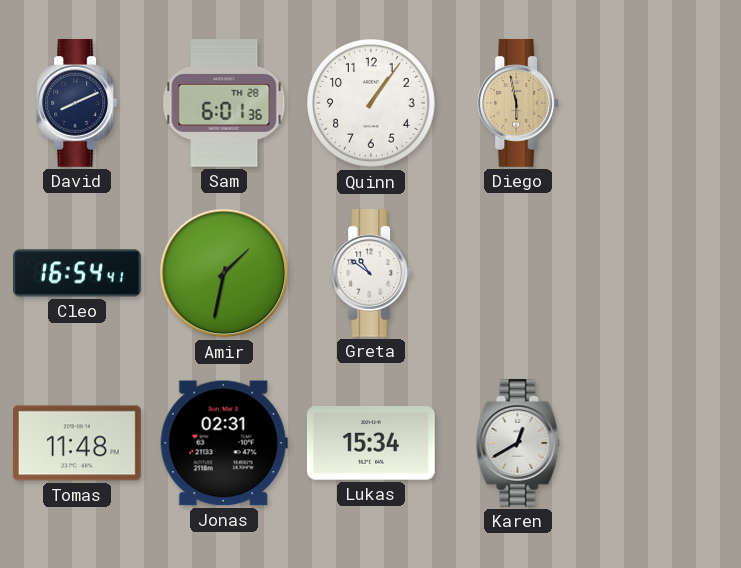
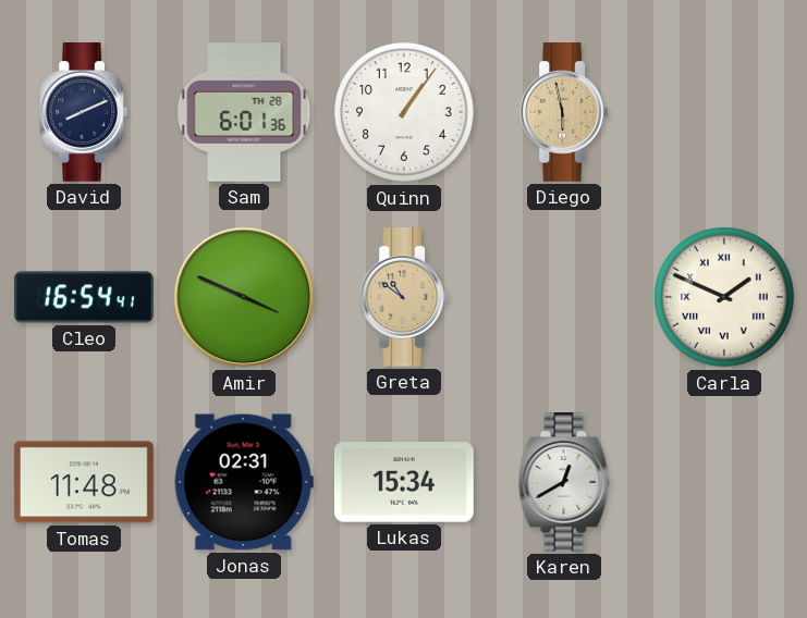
Amir: 1:32 -> 3:49
Greta dial: white -> champagne
Carla: none -> 1:49
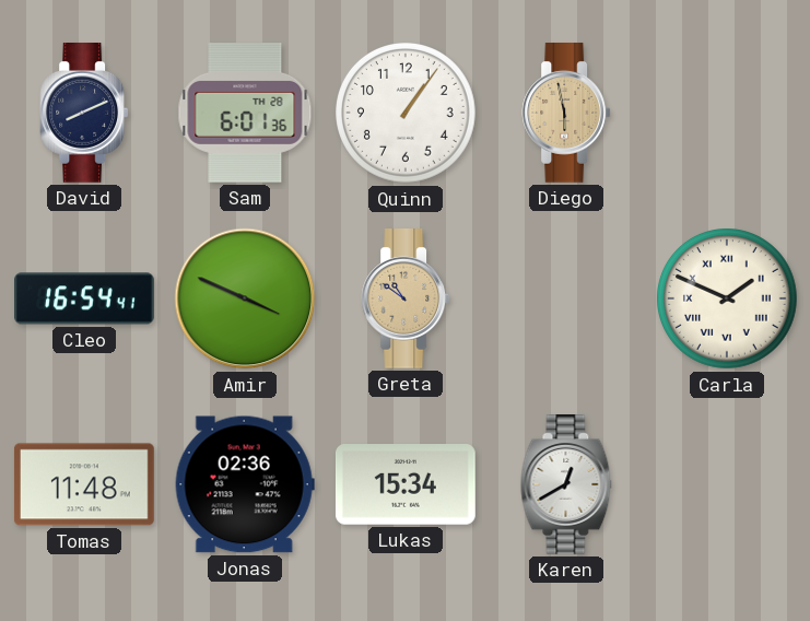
Jonas: 02:31 -> 02:36
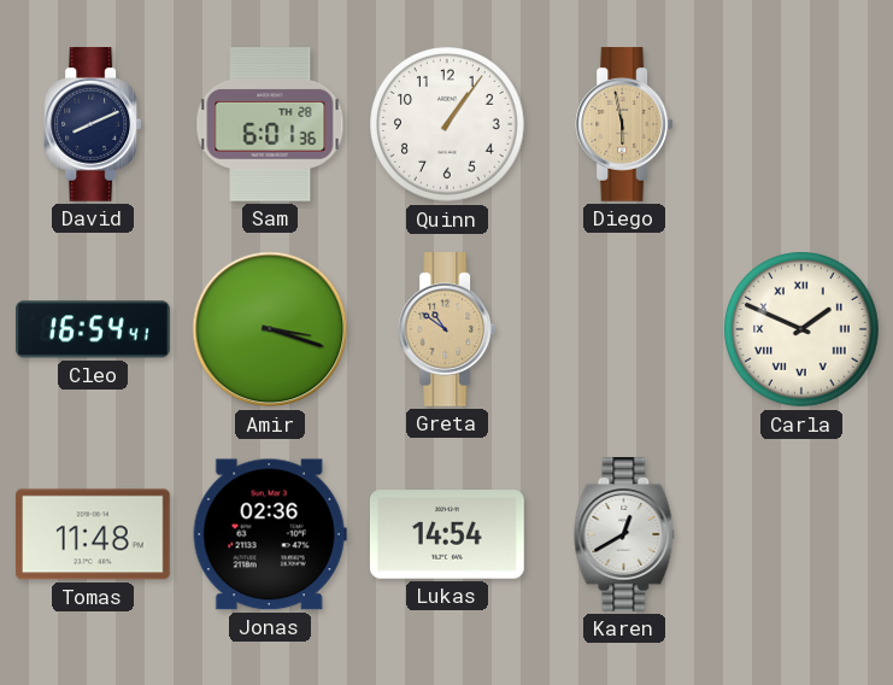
Amir: 3:49 -> 3:18
Lukas: 15:34 -> 14:54
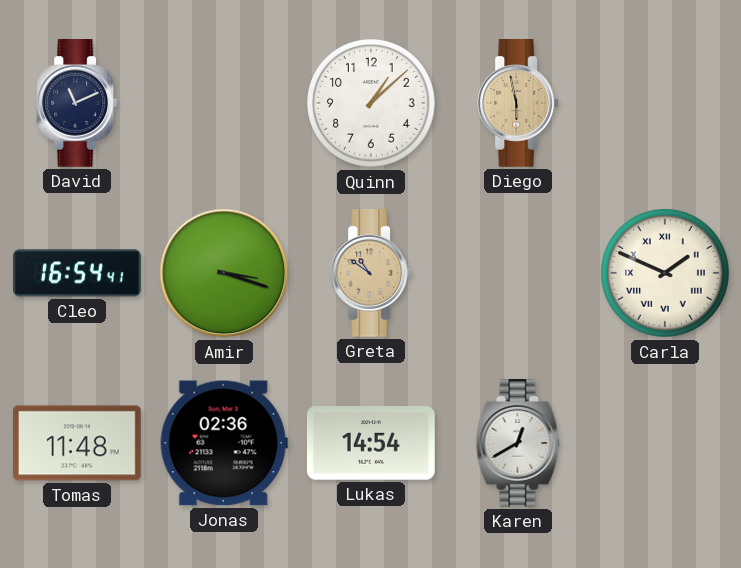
David: 8:11 -> 11:11
Sam: 6:01 -> none
Quinn: 1:06 -> 1:08
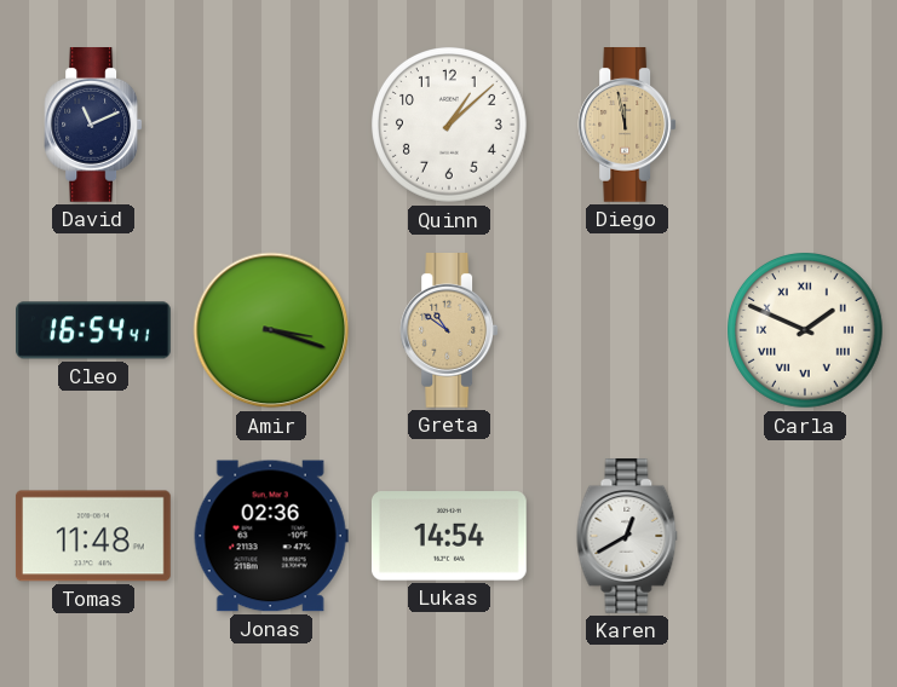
Diego: 5:58 -> 11:58
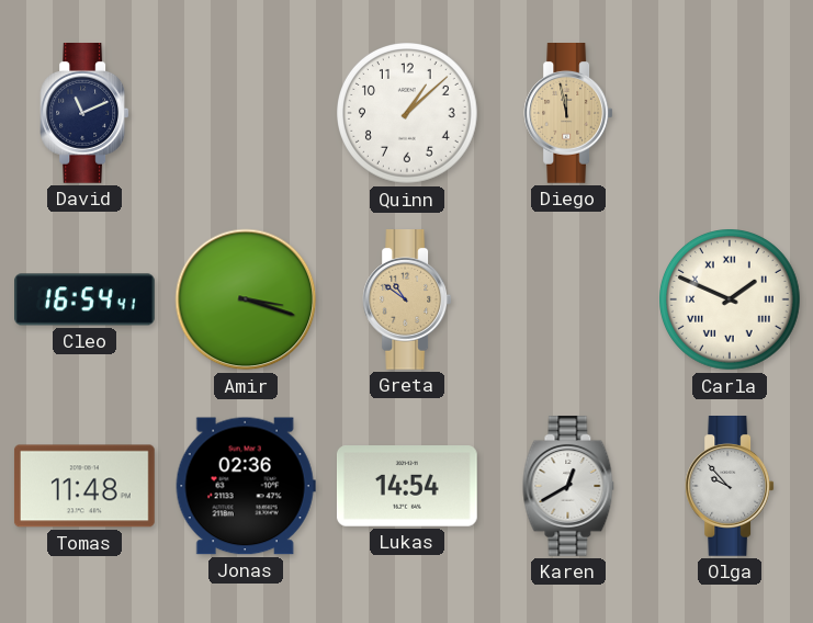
Olga: none -> 9:53
